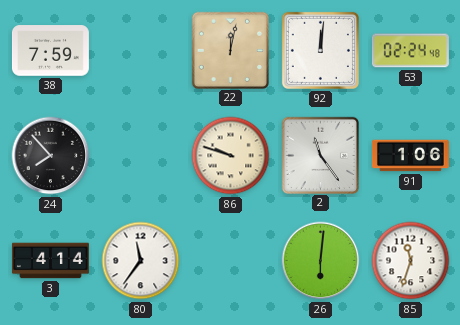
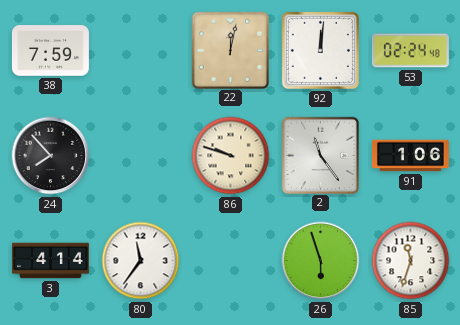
26: 6:01 -> 5:57
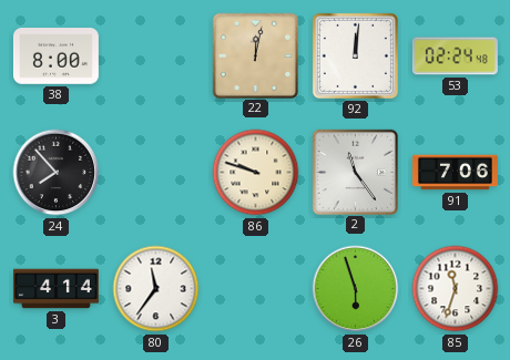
38: 7:59 -> 8:00
91: 1:06 -> 7:06
